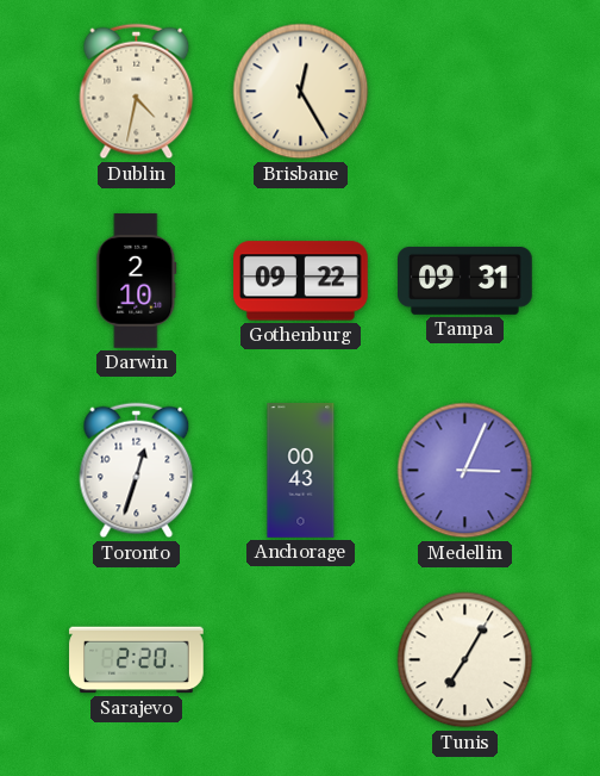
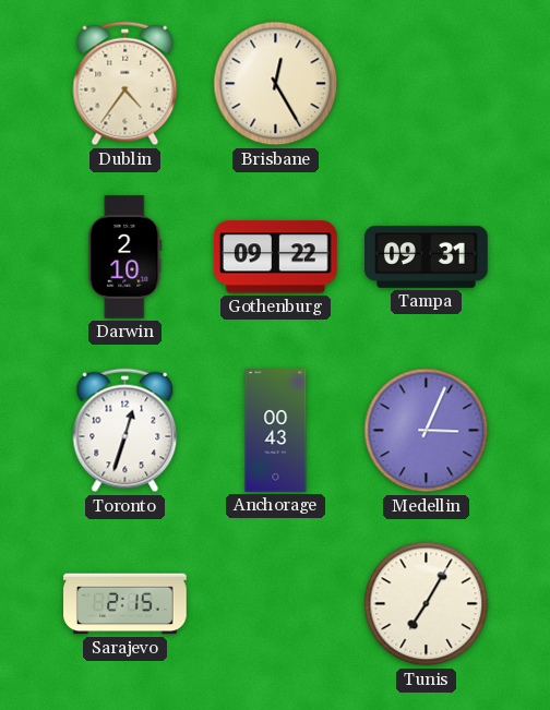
Dublin: 4:32 -> 4:36
Sarajevo: 2:20 -> 2:15
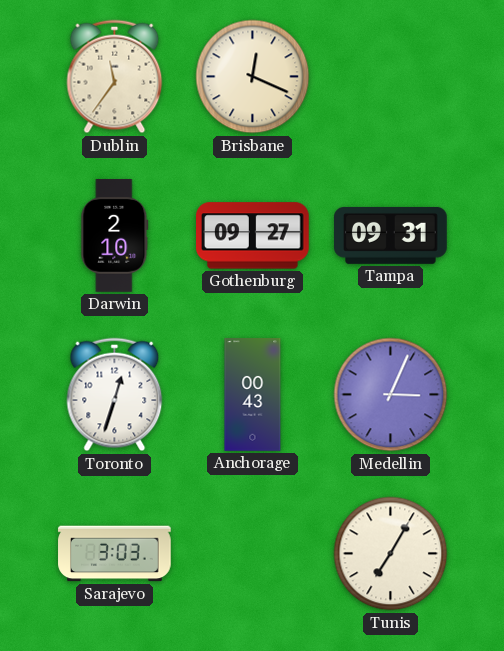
Dublin: 4:36 -> 11:36
Brisbane: 12:25 -> 12:19
Gothenburg: 09:22 -> 09:27
Sarajevo: 2:15 -> 3:03
